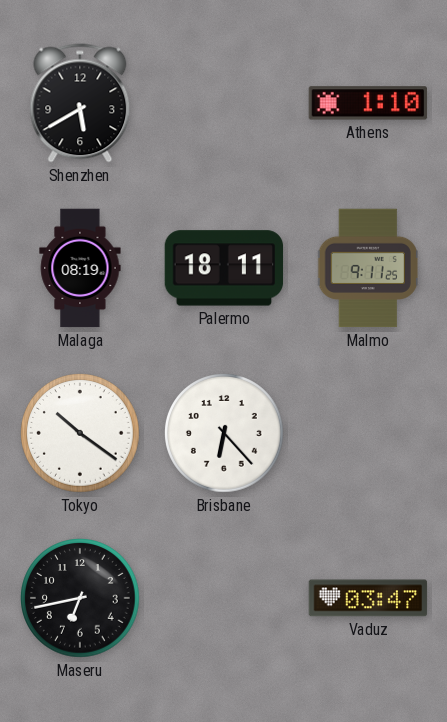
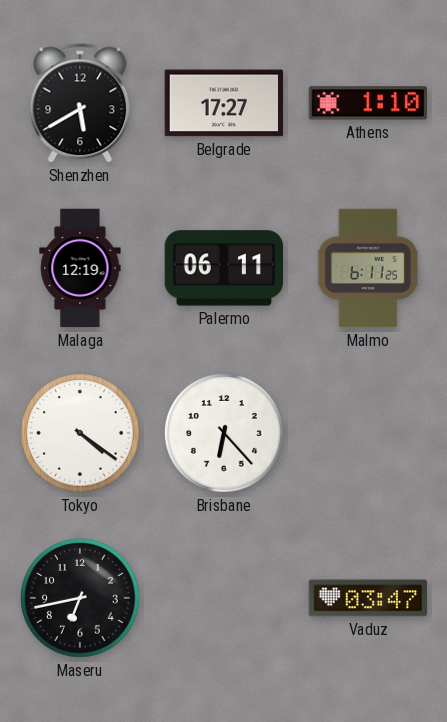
Belgrade: none -> 17:27
Malaga: 08:19 -> 12:19
Palermo: 18:11 -> 06:11
Malmo: 9:11 -> 6:11
Tokyo: 10:21 -> 4:21
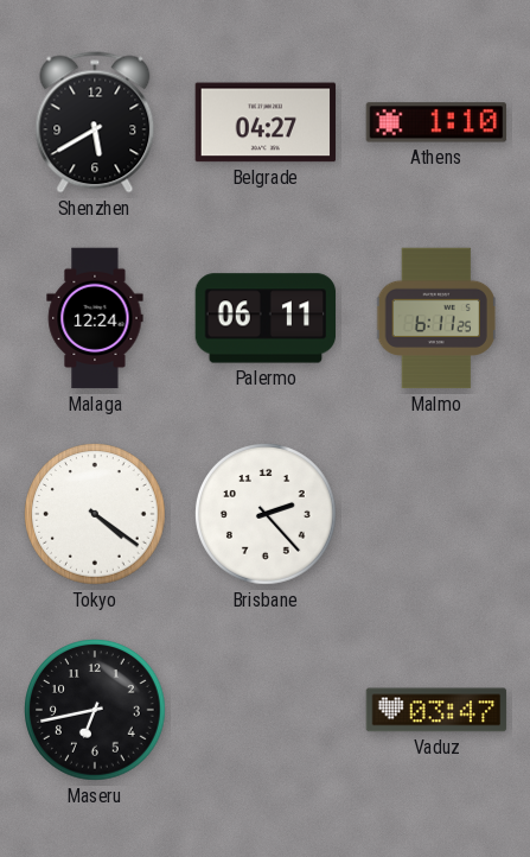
Belgrade: 17:27 -> 04:27
Malaga: 12:19 -> 12:24
Brisbane: 6:23 -> 2:23
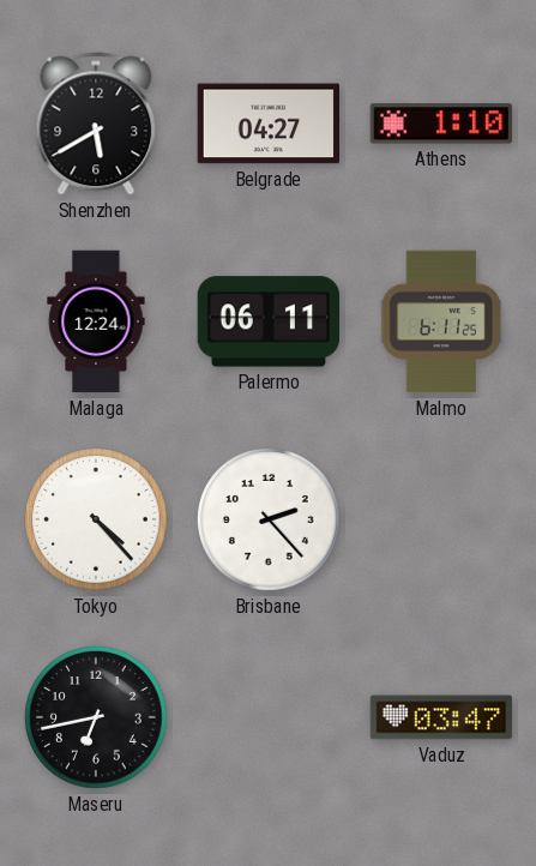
Tokyo: 4:21 -> 4:23
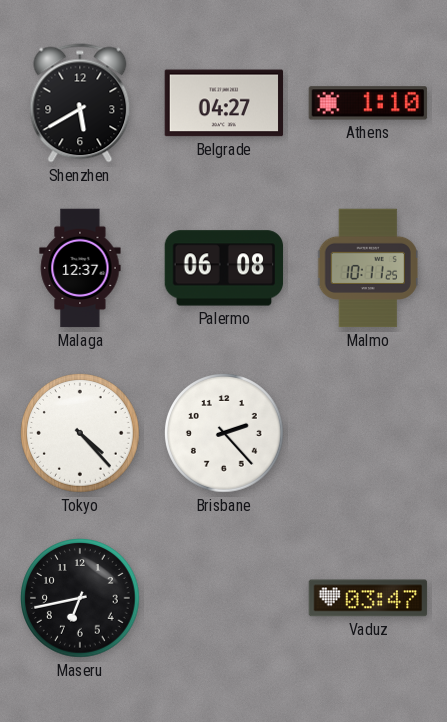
Malaga: 12:24 -> 12:37
Palermo: 06:11 -> 06:08
Malmo: 6:11 -> 10:11
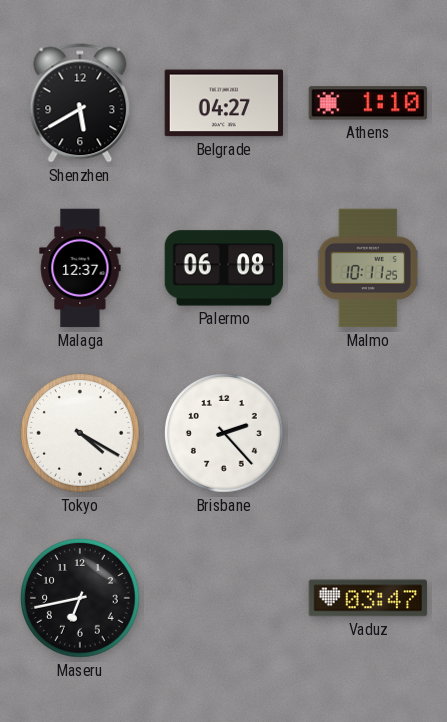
Tokyo: 4:23 -> 4:20
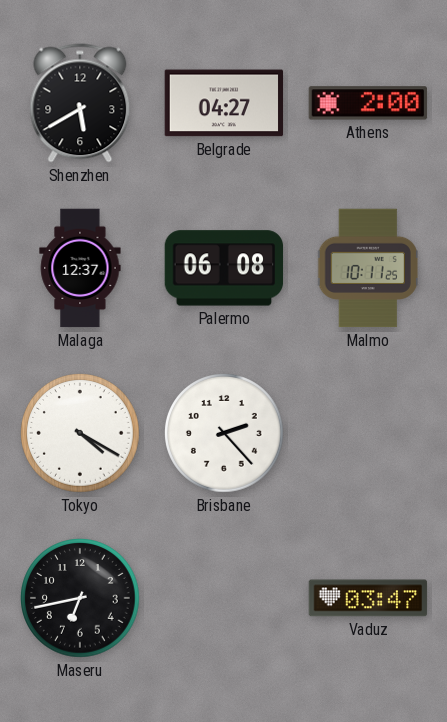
Athens: 1:10 -> 2:00
